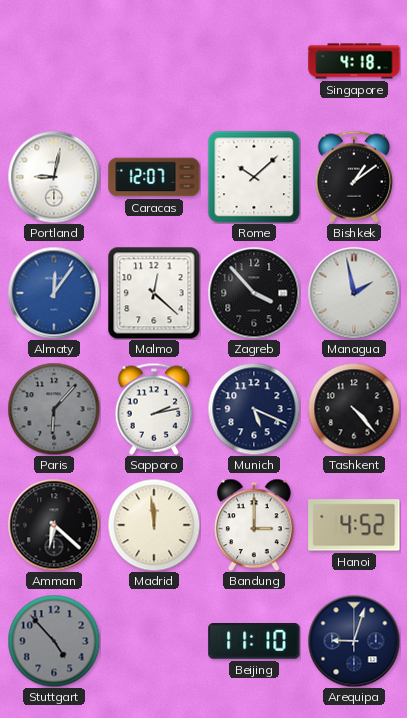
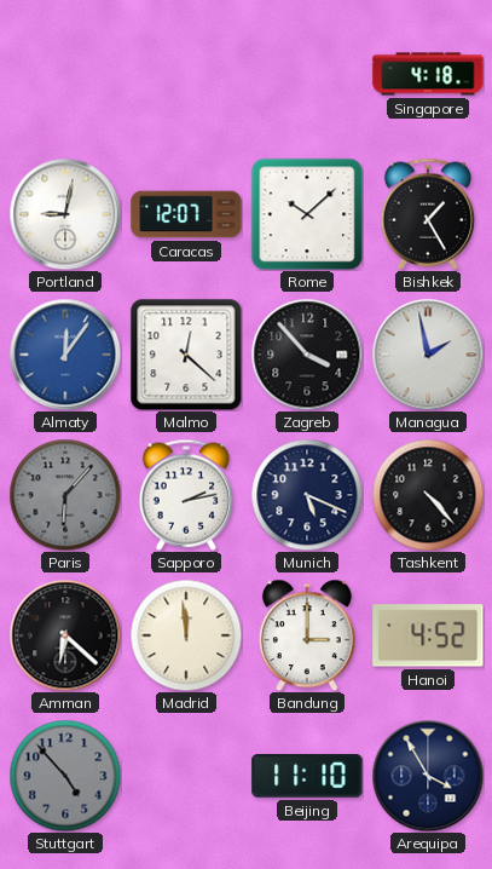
Bishkek: 1:09 -> 1:25
Arequipa: 9:03 -> 3:55
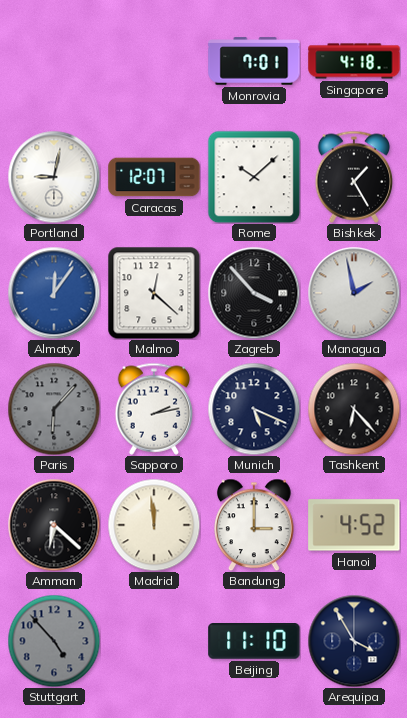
Monrovia: none -> 7:01
Tashkent: 4:23 -> 6:23
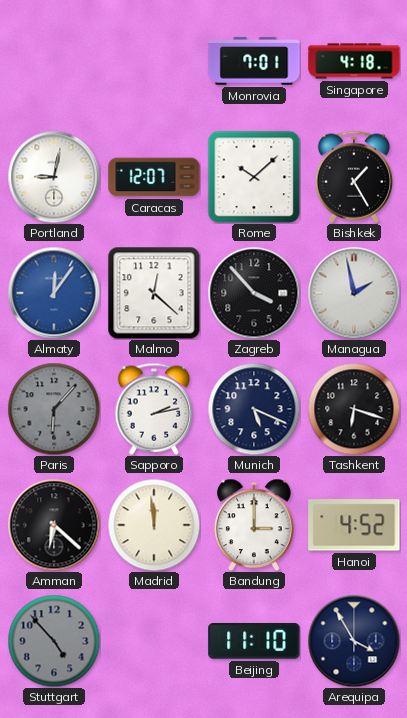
Tashkent: 6:23 -> 6:18
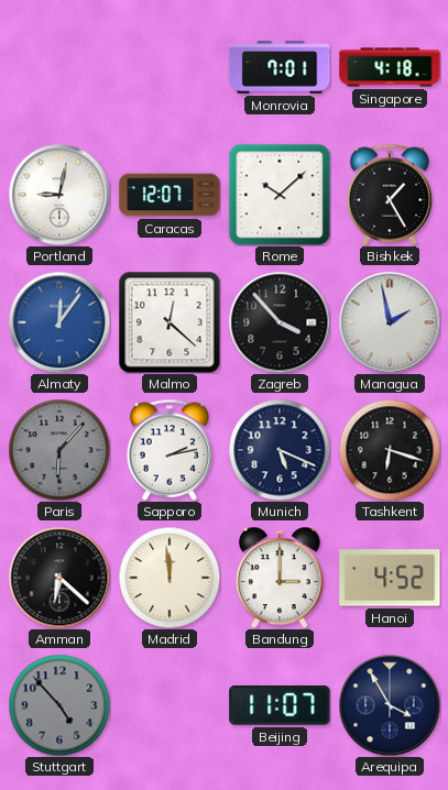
Beijing: 11:10 -> 11:07
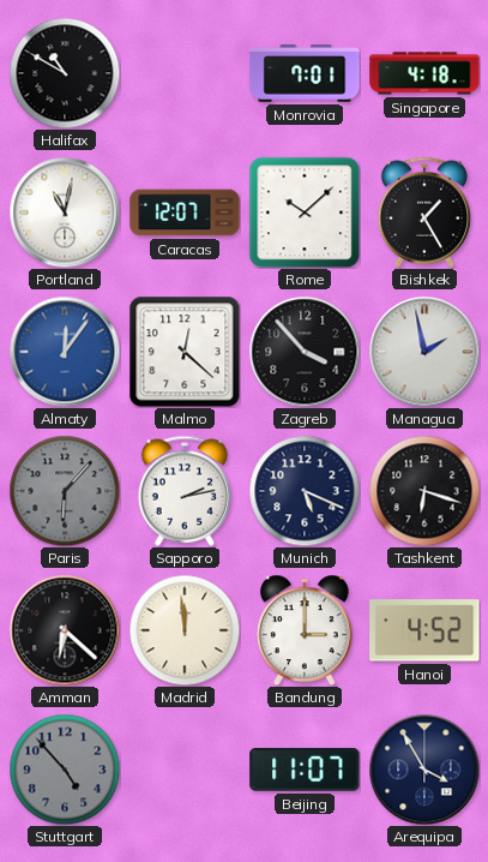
Halifax: none -> 10:50
Portland: 9:02 -> 11:02
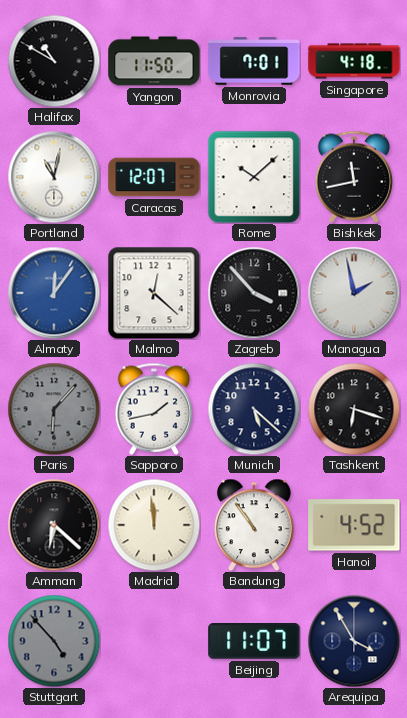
Yangon: none -> 11:50
Bishkek: 1:25 -> 11:43
Sapporo: 2:13 -> 1:43
Munich: 5:19 -> 5:22
Bandung: 3:00 -> 10:54
